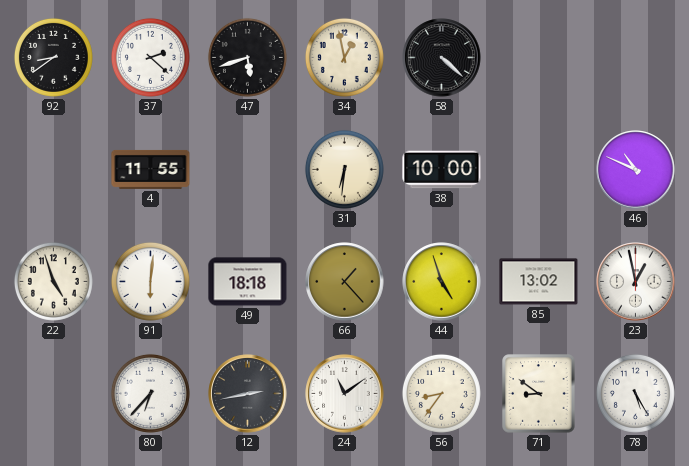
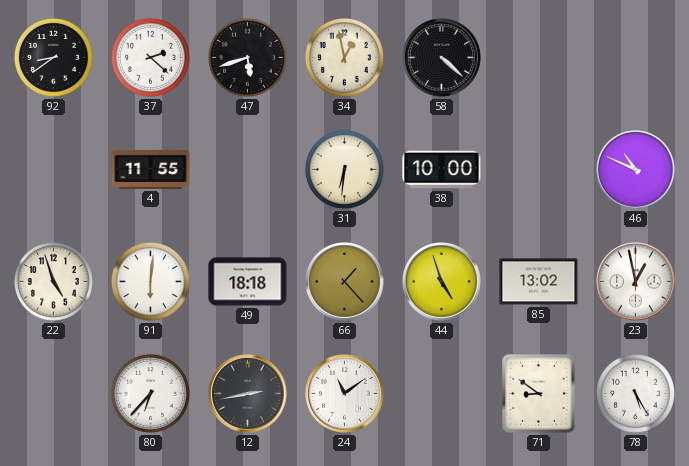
56: 8:36 -> none
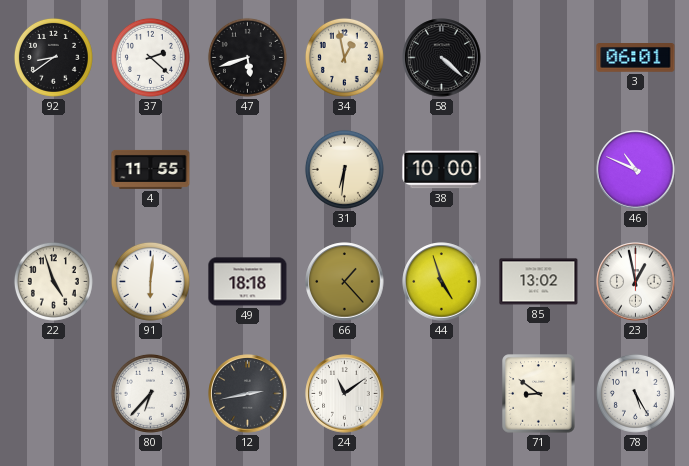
3: none -> 06:01
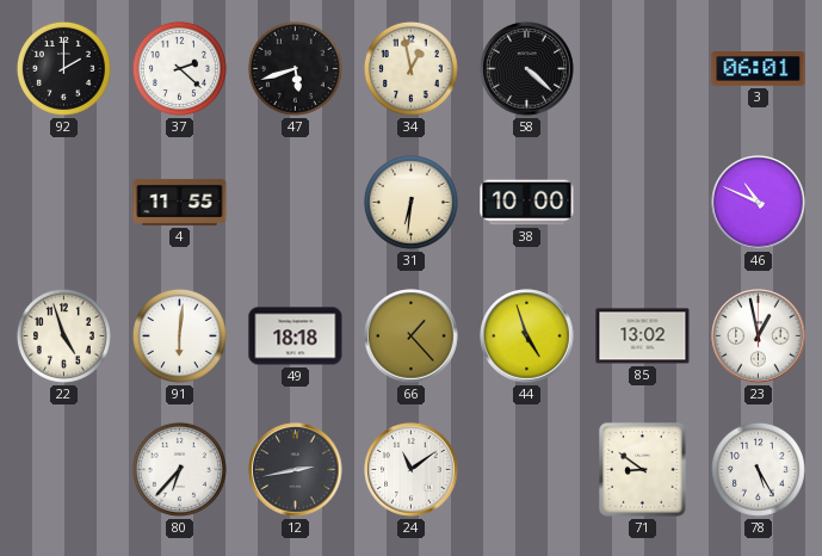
92: 8:39 -> 2:00
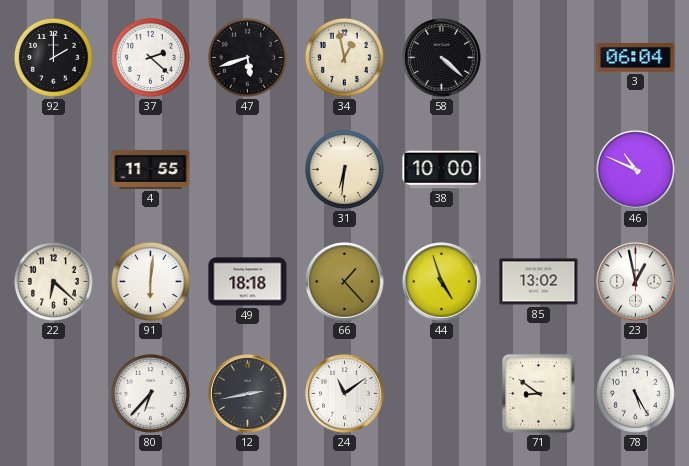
3: 06:01 -> 06:04
22: 4:57 -> 6:22
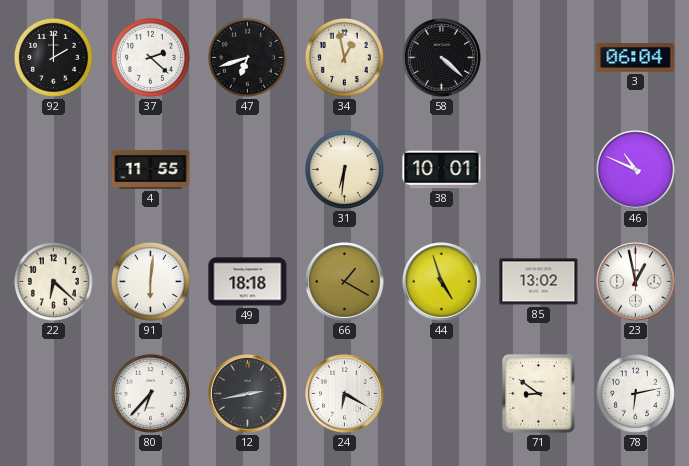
47: 5:42 -> 6:42
38: 10:00 -> 10:01
66: 1:23 -> 1:20
24: 11:09 -> 6:20
78: 5:25 -> 6:13
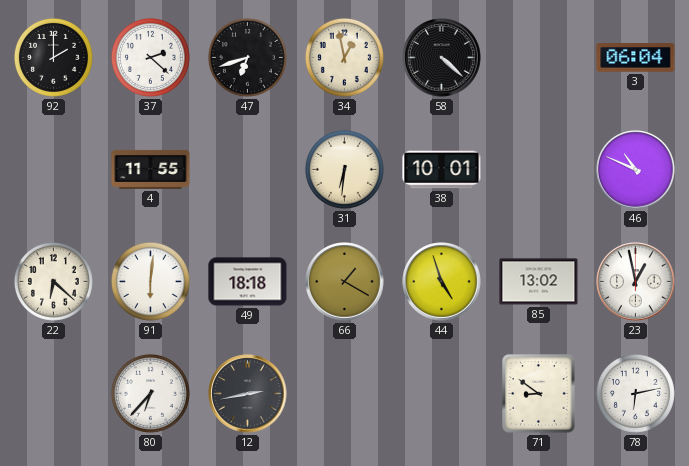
24: 6:20 -> none
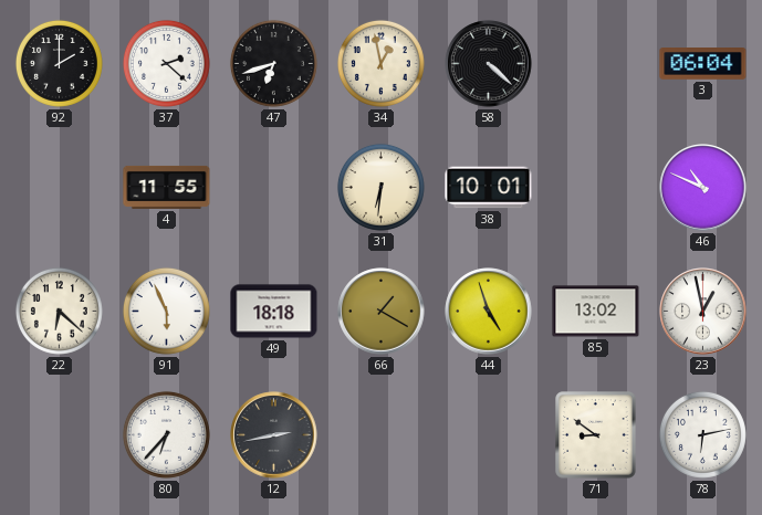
91: 6:01 -> 5:56
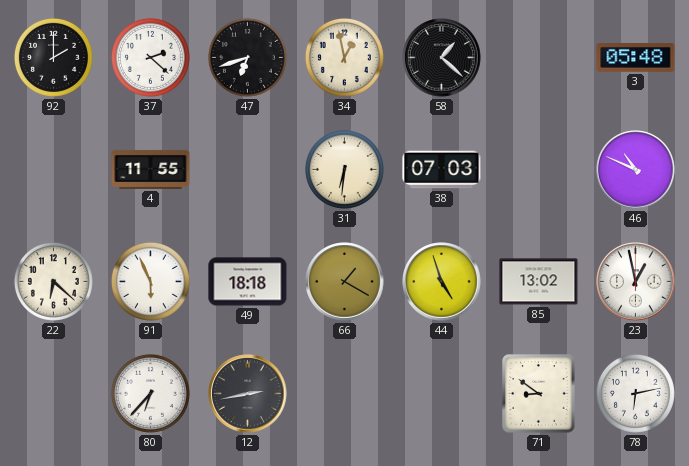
58: 4:22 -> 1:22
3: 06:04 -> 05:48
38: 10:01 -> 07:03
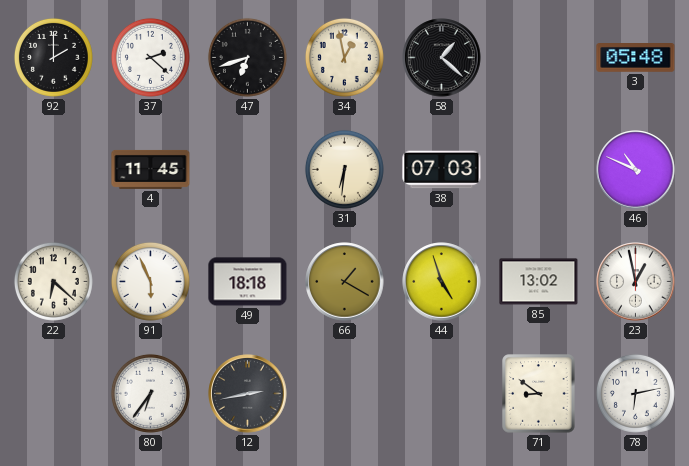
4: 11:55 -> 11:45
80: 6:37 -> 6:36
